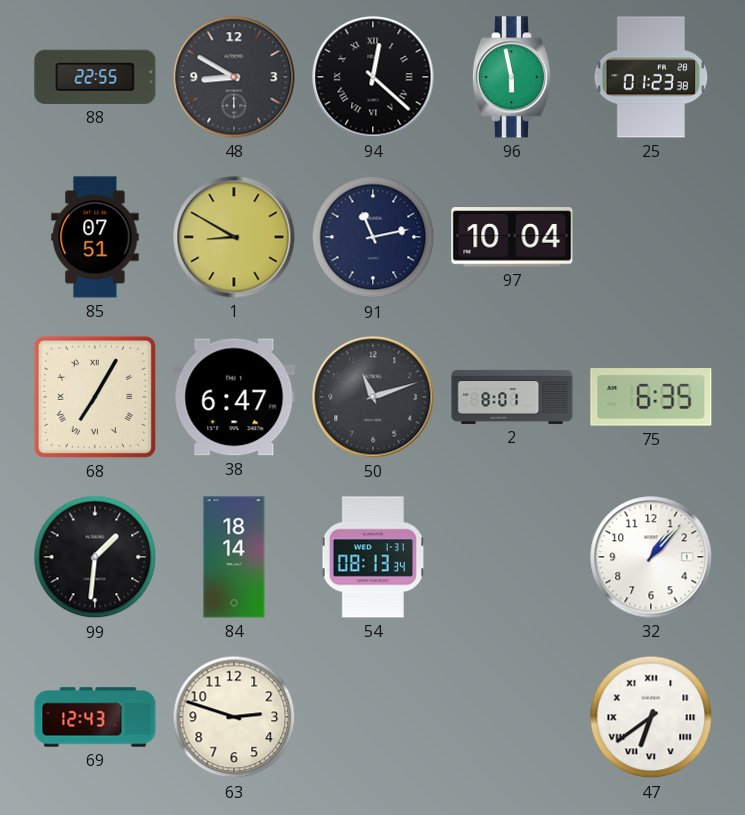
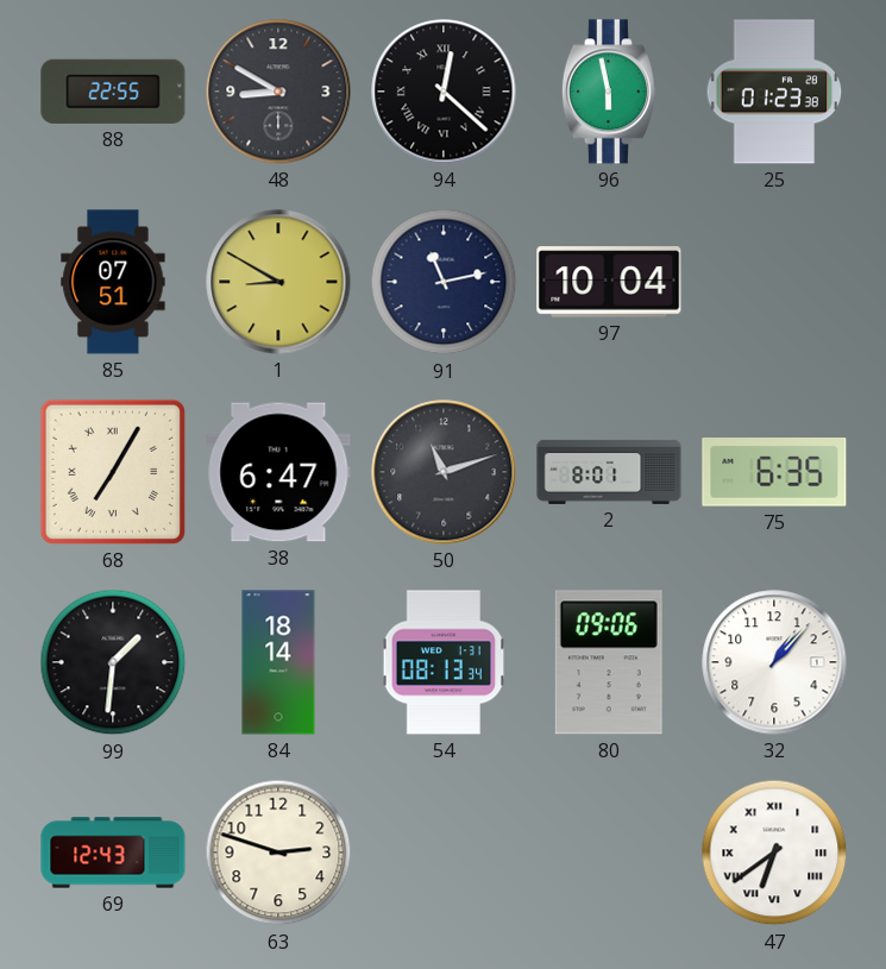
80: none -> 09:06
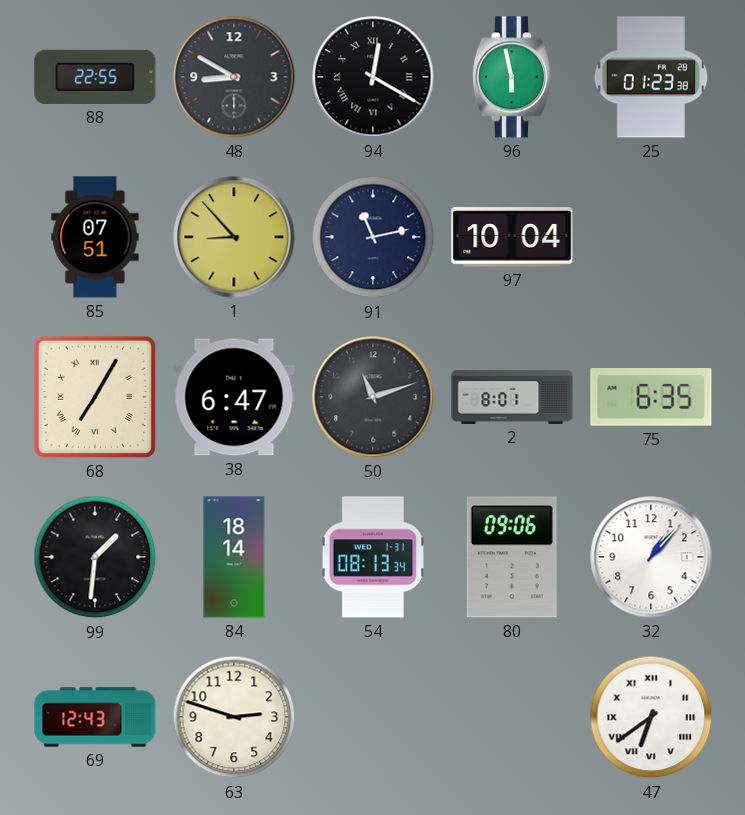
94: 12:22 -> 12:20
1: 8:50 -> 8:53
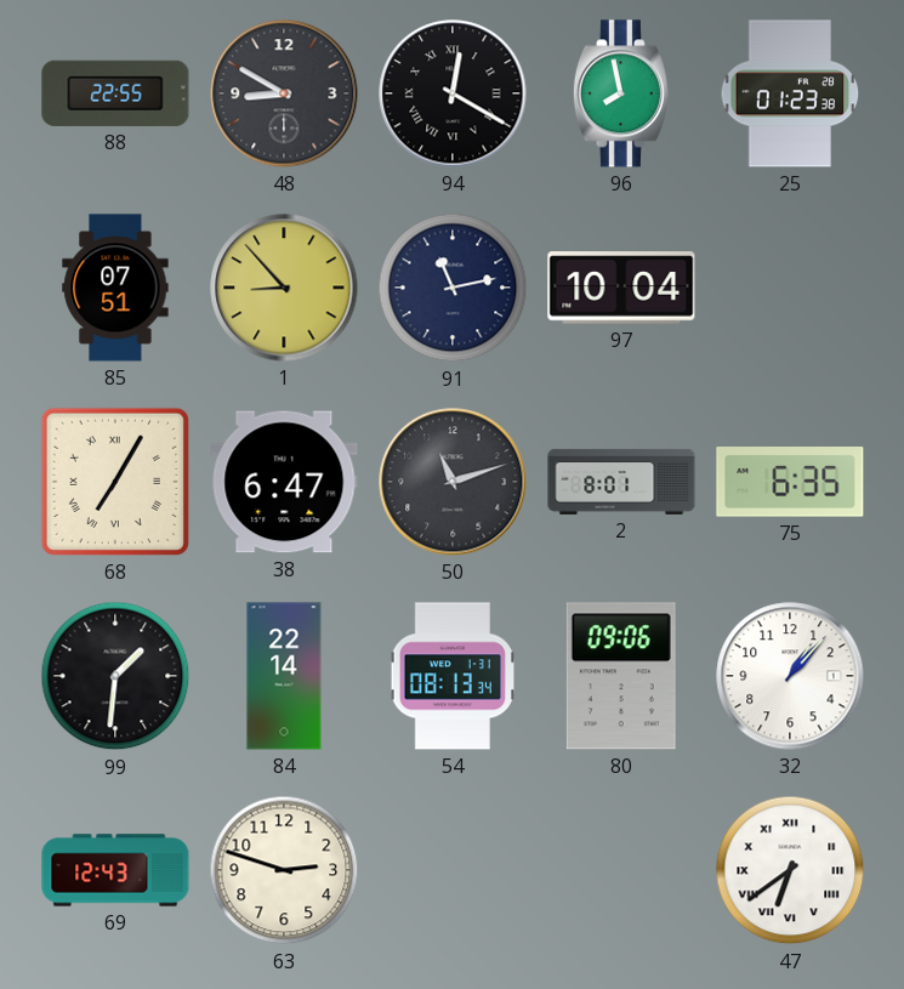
96: 5:58 -> 7:58
84: 18:14 -> 22:14
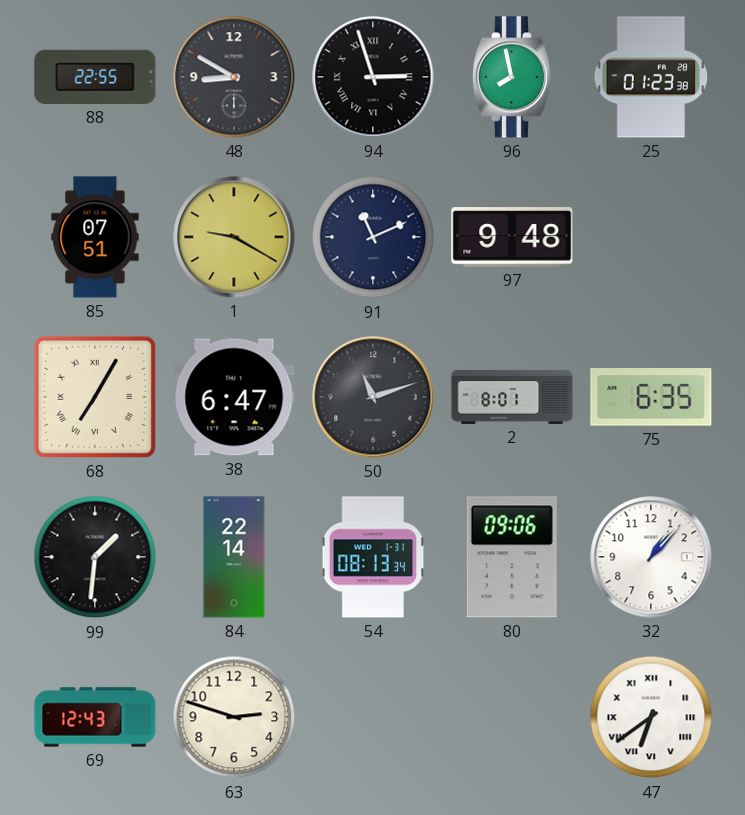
94: 12:20 -> 2:57
1: 8:53 -> 9:20
91: 11:13 -> 11:11
97: 10:04 -> 9:48
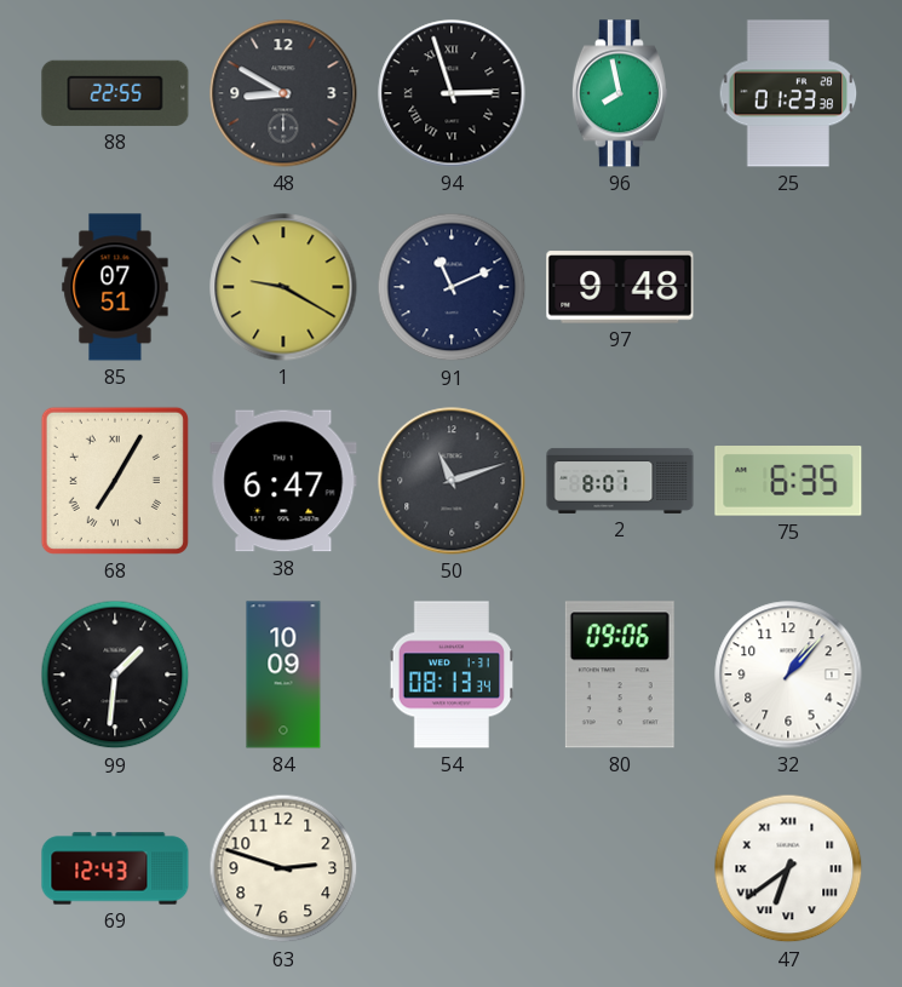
84: 22:14 -> 10:09
